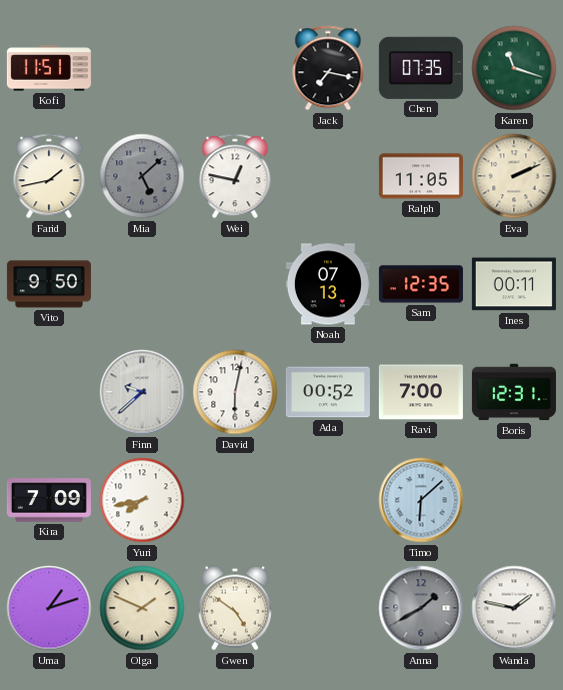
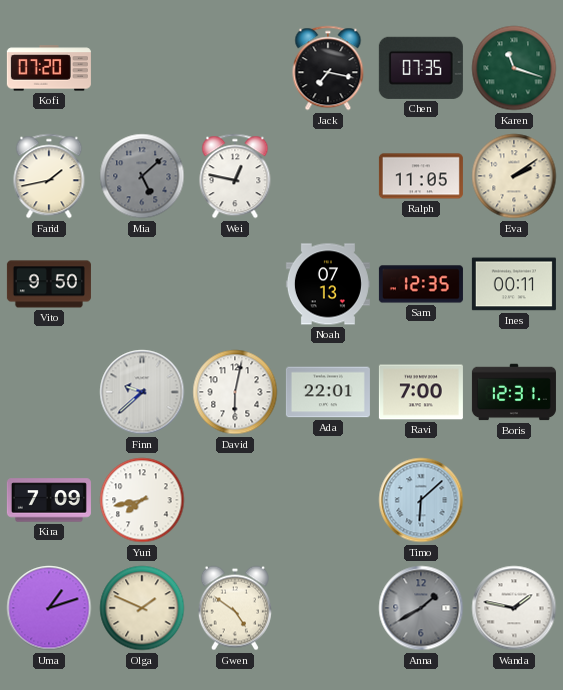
Kofi: 11:51 -> 07:20
Eva: 2:11 -> 2:09
Ada: 00:52 -> 22:01
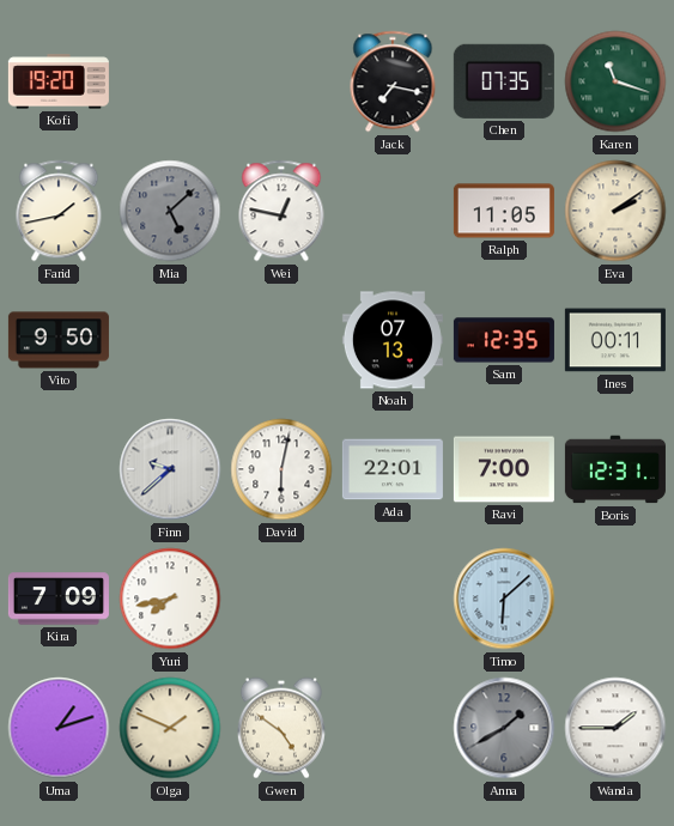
Kofi: 07:20 -> 19:20
Wanda: 1:47 -> 1:45
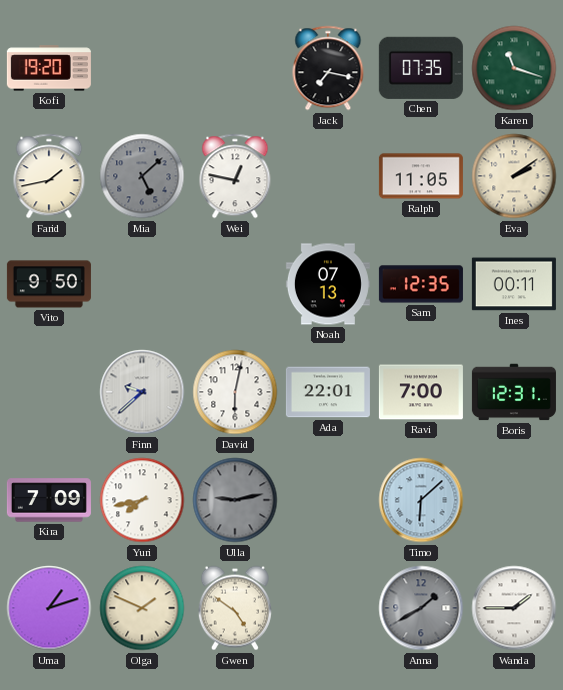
Ulla: none -> 9:13
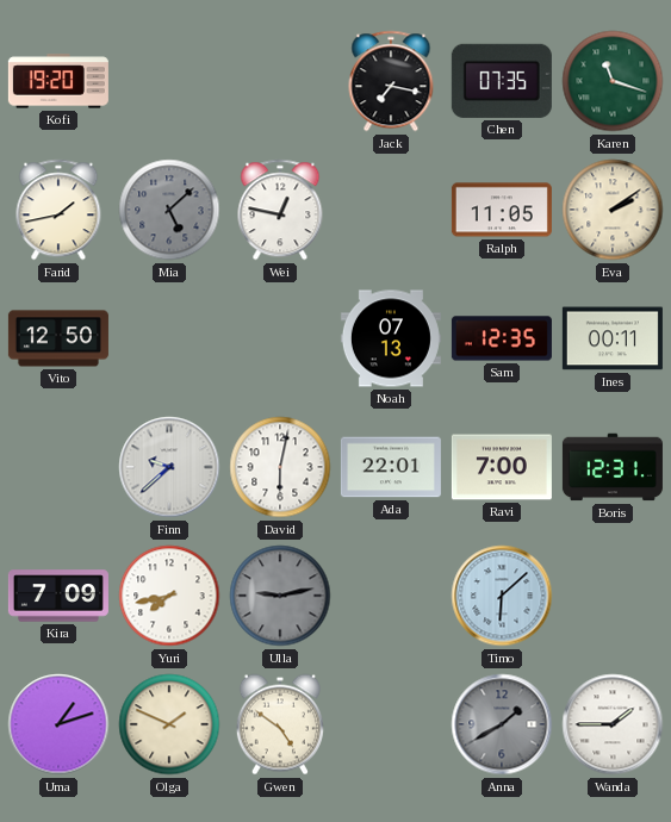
Vito: 9:50 -> 12:50
